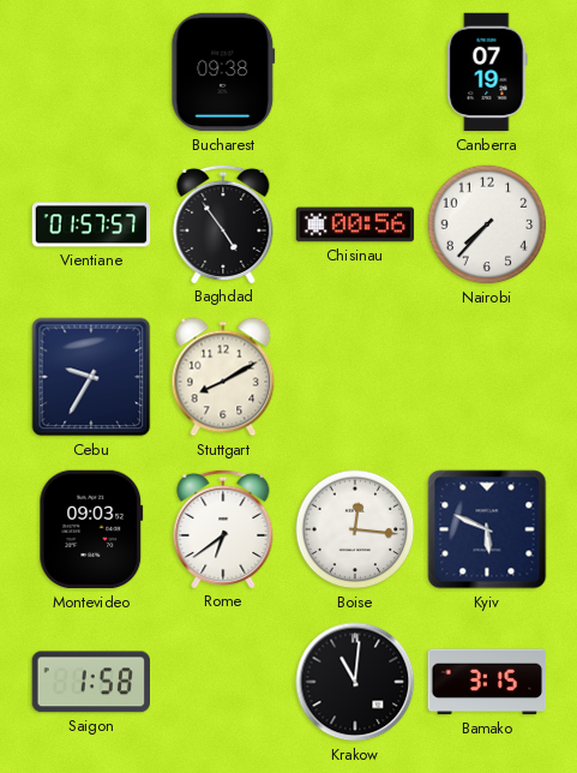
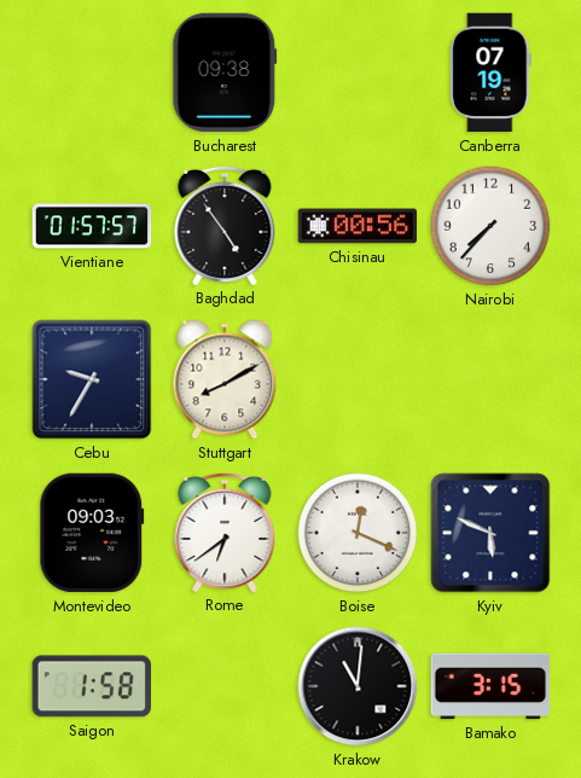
Boise: 12:16 -> 12:19
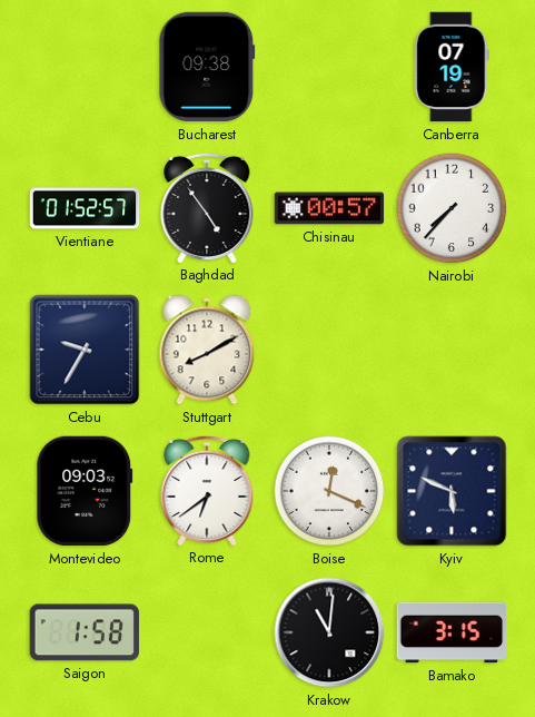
Vientiane: 01:57 -> 01:52
Chisinau: 00:56 -> 00:57
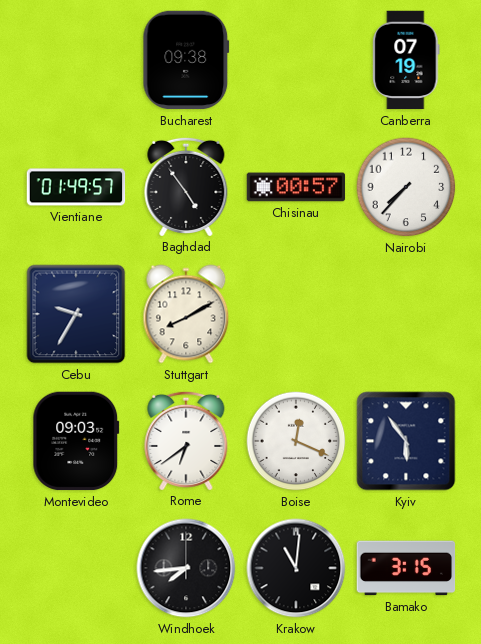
Vientiane: 01:52 -> 01:49
Kyiv: 5:49 -> 5:54
Saigon: 1:58 -> none
Windhoek: none -> 7:44
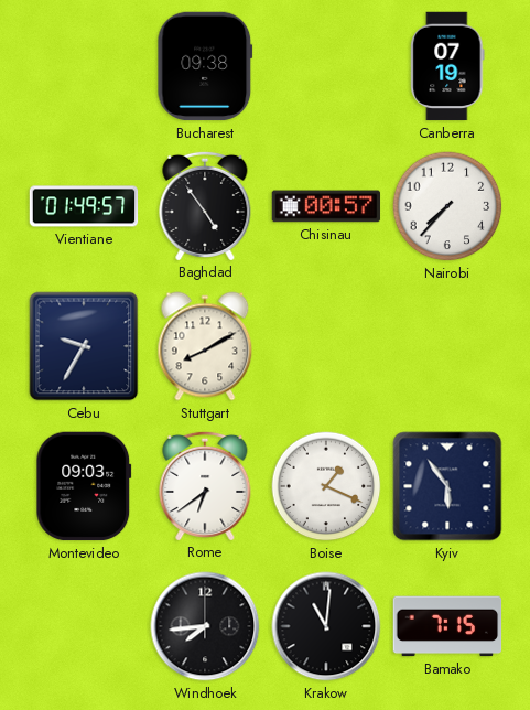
Boise: 12:19 -> 1:19
Bamako: 3:15 -> 7:15
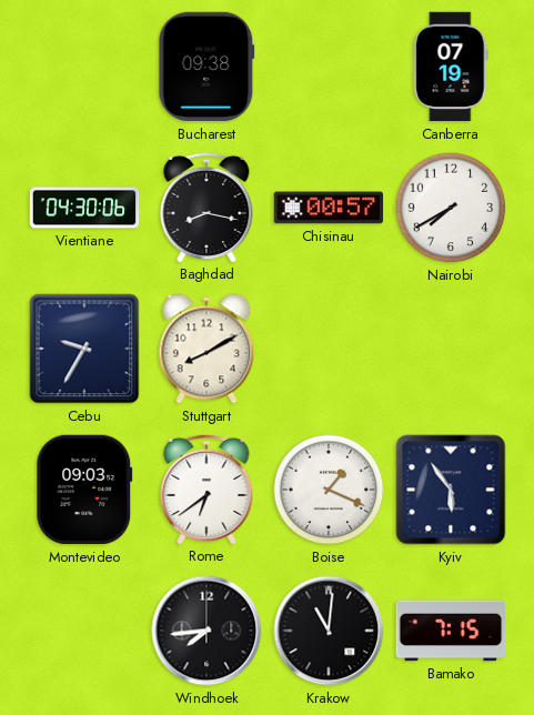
Vientiane: 01:49 -> 04:30
Baghdad: 4:54 -> 8:17
Nairobi: 7:37 -> 7:40
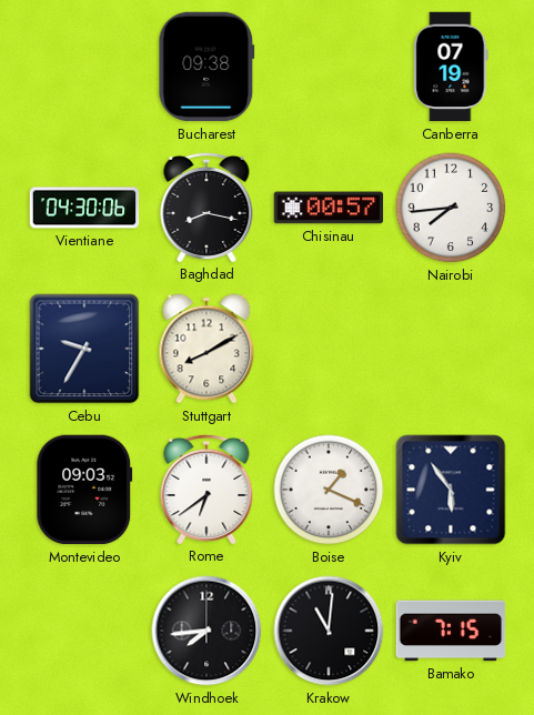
Nairobi: 7:40 -> 7:44
